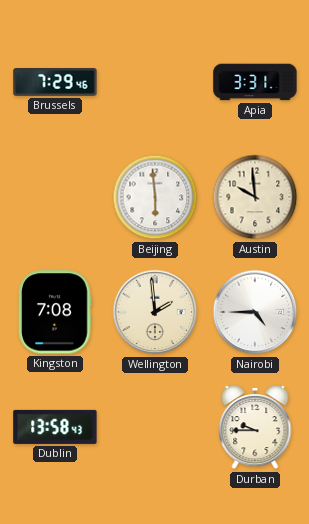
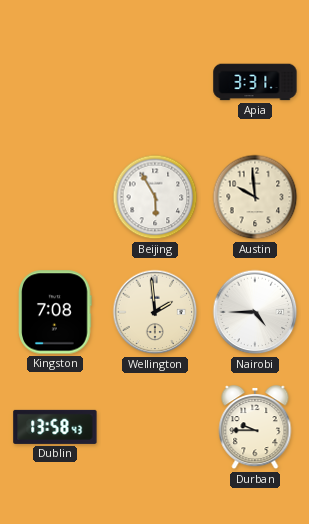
Brussels: 7:29 -> none
Beijing: 5:59 -> 5:55
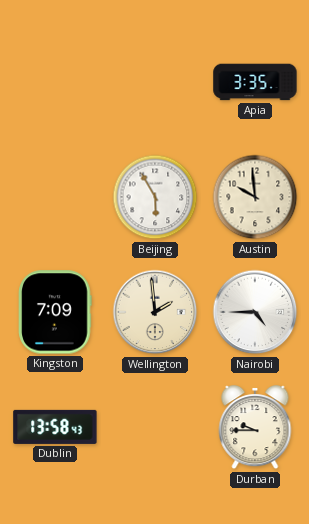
Apia: 3:31 -> 3:35
Kingston: 7:08 -> 7:09
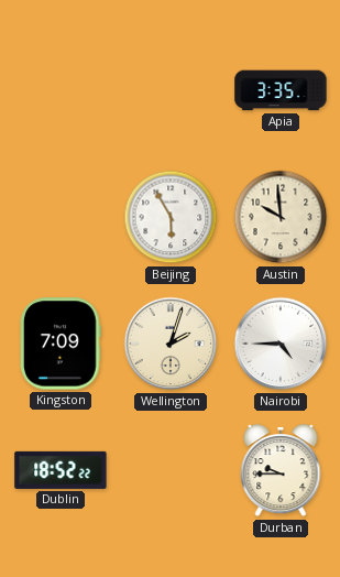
Wellington: 1:59 -> 2:03
Dublin: 13:58 -> 18:52
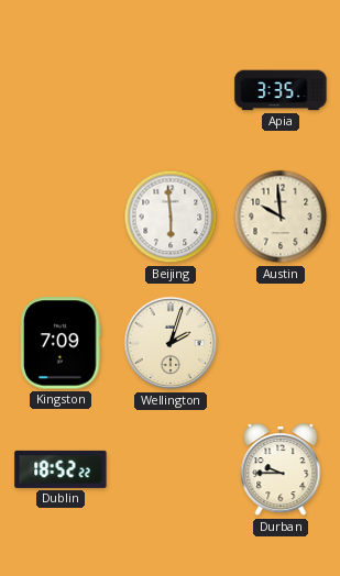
Beijing: 5:55 -> 5:59
Nairobi: 4:45 -> none
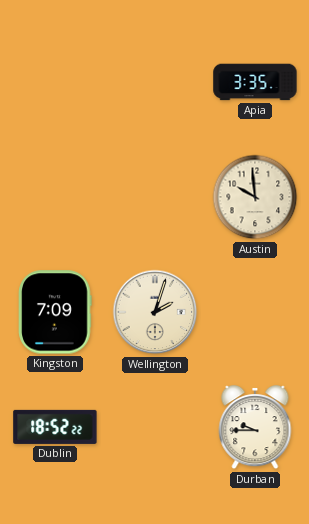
Beijing: 5:59 -> none
